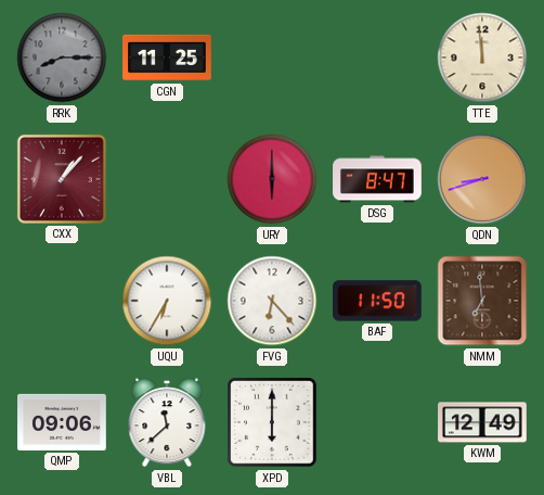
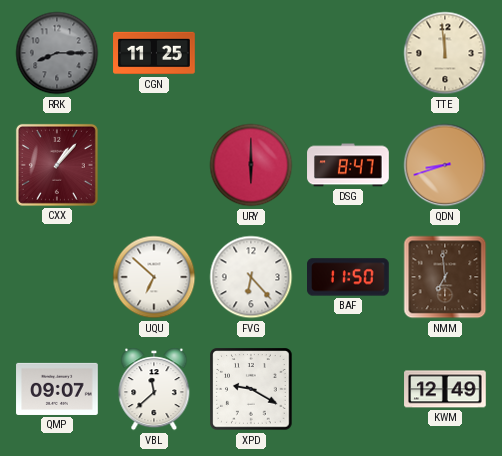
UQU: 6:35 -> 6:52
QMP: 09:06 -> 09:07
XPD: 6:00 -> 9:20
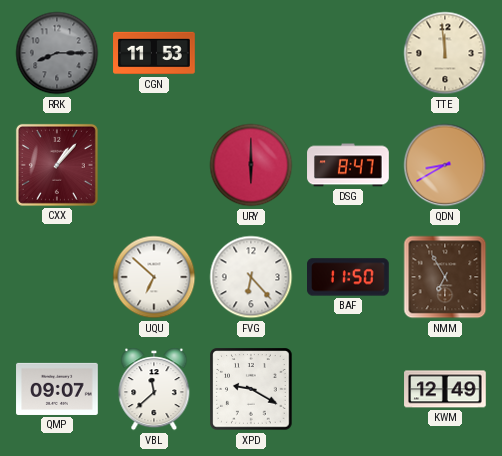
CGN: 11:25 -> 11:53
QDN: 8:42 -> 8:40
NMM: 6:59 -> 6:55
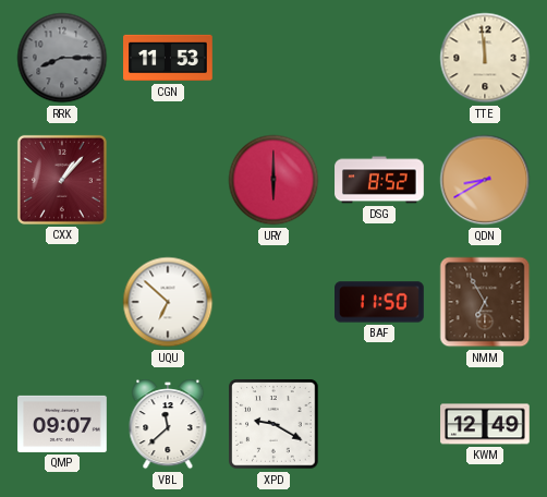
DSG: 8:47 -> 8:52
FVG: 6:23 -> none
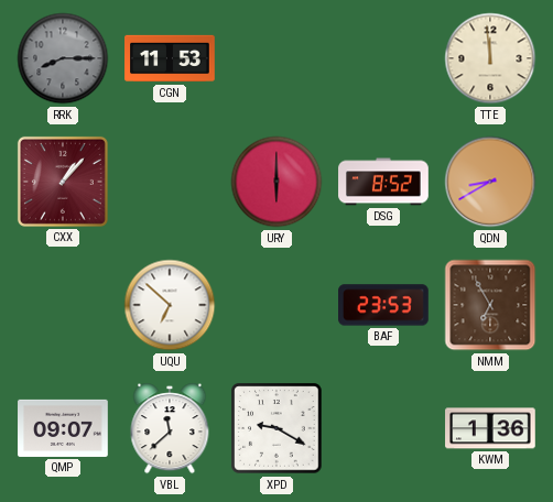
BAF: 11:50 -> 23:53
KWM: 12:49 -> 1:36
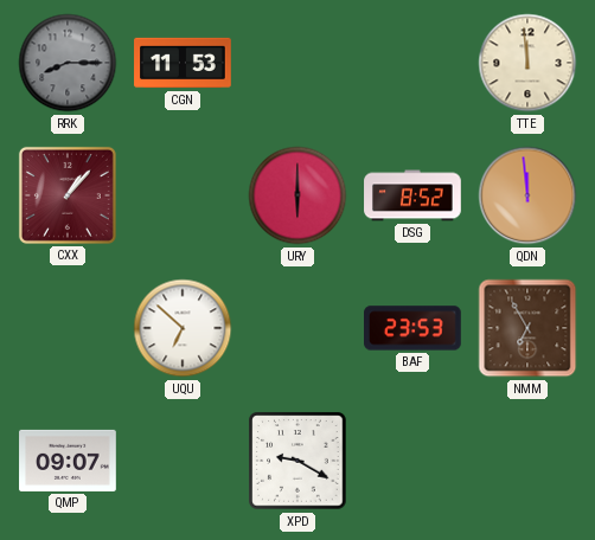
QDN: 8:40 -> 11:59
VBL: 11:38 -> none
KWM: 1:36 -> none
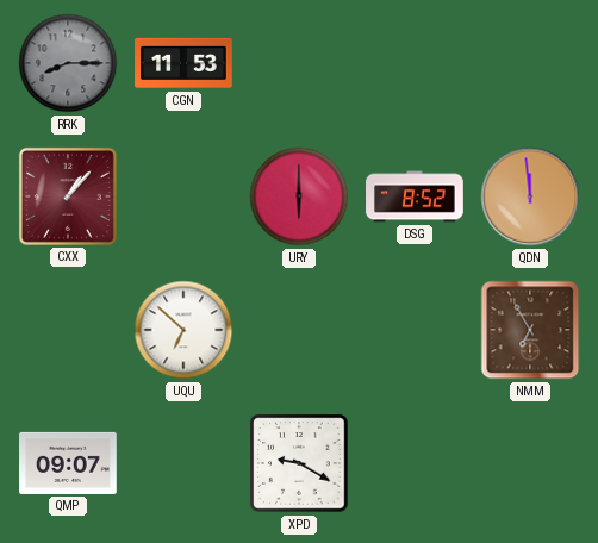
TTE: 11:59 -> none
BAF: 23:53 -> none
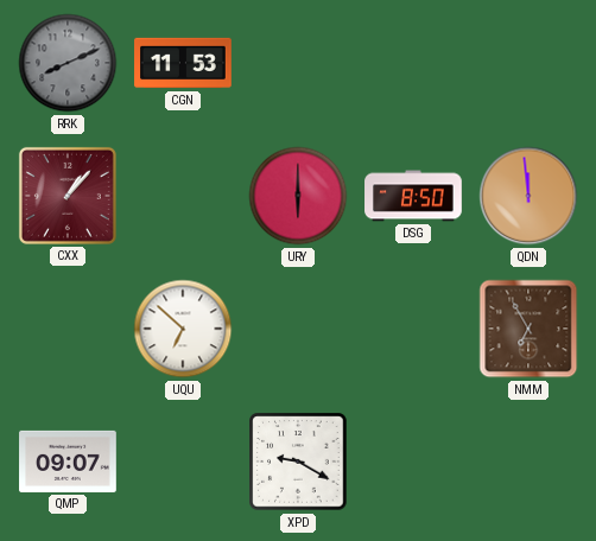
RRK: 8:15 -> 8:11
DSG: 8:52 -> 8:50
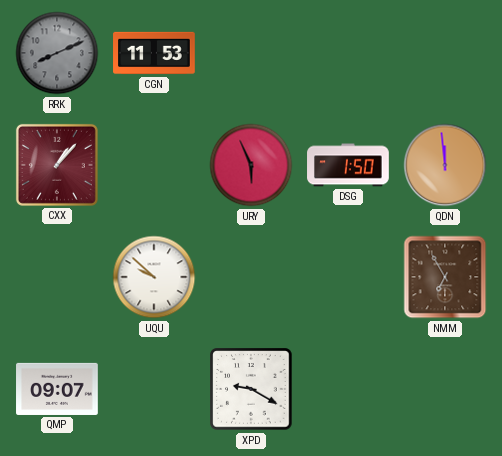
URY: 6:00 -> 5:56
DSG: 8:50 -> 1:50
UQU: 6:52 -> 9:52
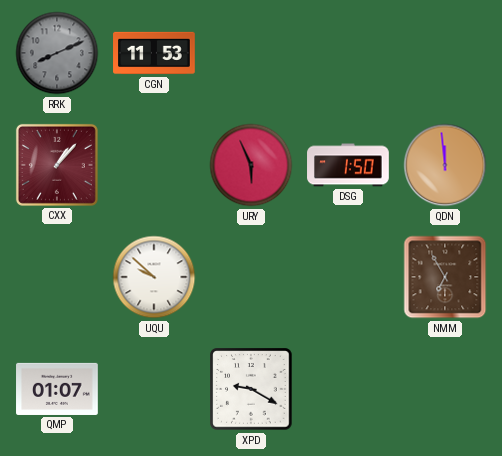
QMP: 09:07 -> 01:07
